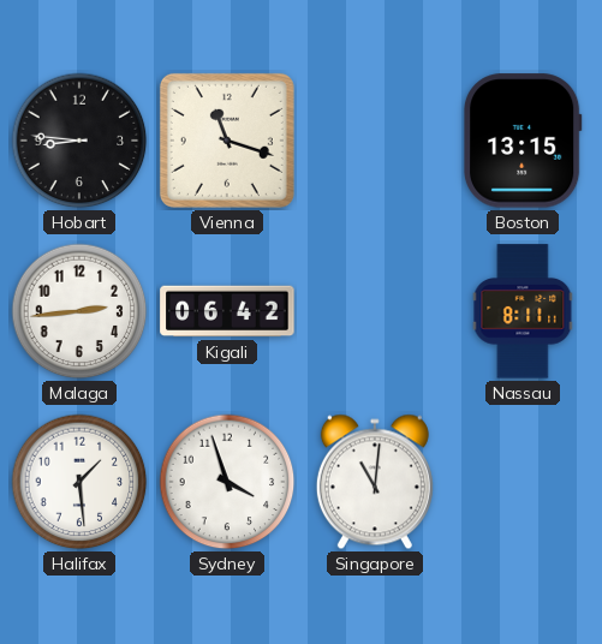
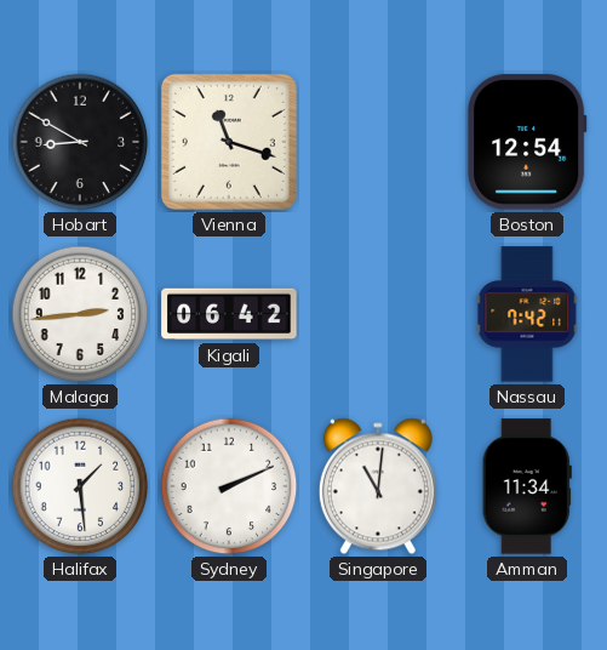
Hobart: 8:46 -> 8:50
Boston: 13:15 -> 12:54
Nassau: 8:11 -> 7:42
Sydney: 3:57 -> 2:11
Amman: none -> 11:34
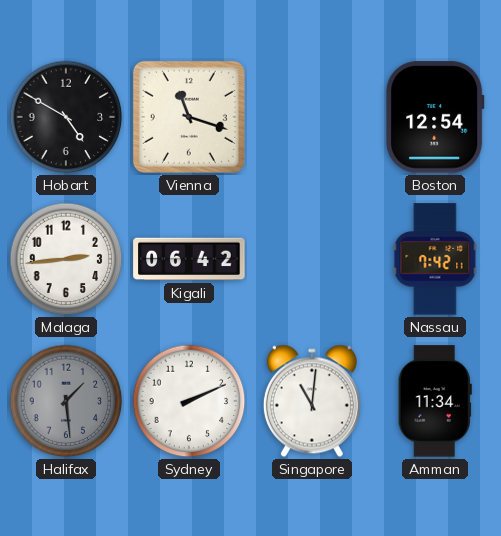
Hobart: 8:50 -> 4:50
Halifax dial: white -> grey
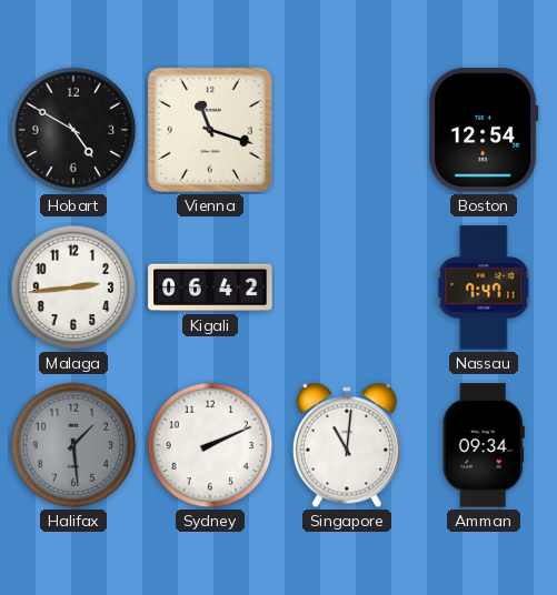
Nassau: 7:42 -> 7:47
Amman: 11:34 -> 09:34
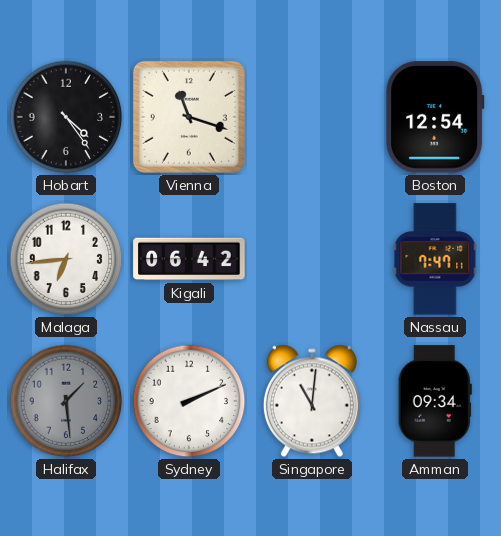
Hobart: 4:50 -> 4:24
Malaga: 2:44 -> 6:44
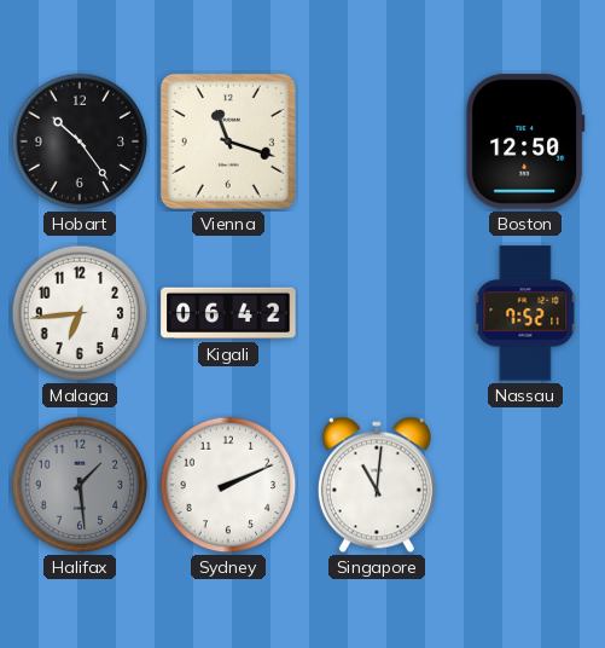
Hobart: 4:24 -> 10:24
Boston: 12:54 -> 12:50
Nassau: 7:47 -> 7:52
Amman: 09:34 -> none
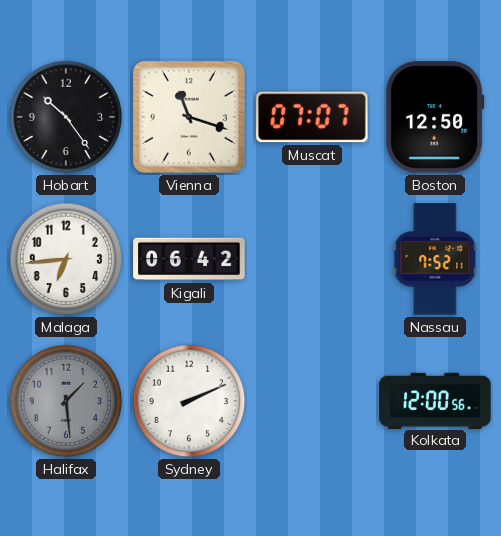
Muscat: none -> 07:07
Singapore: 11:01 -> none
Kolkata: none -> 12:00
